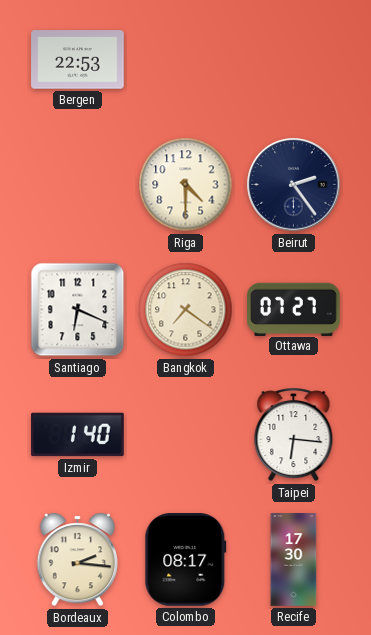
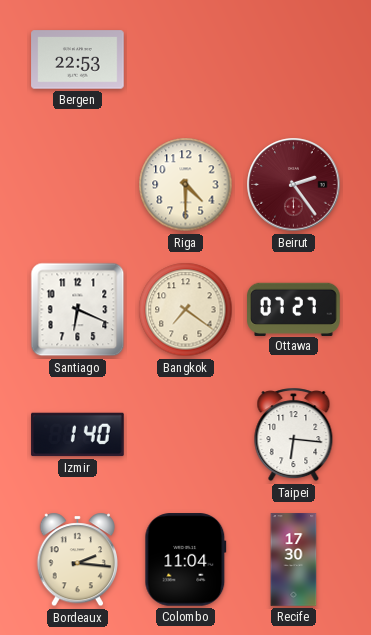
Beirut dial: navy -> burgundy
Colombo: 08:17 -> 11:04
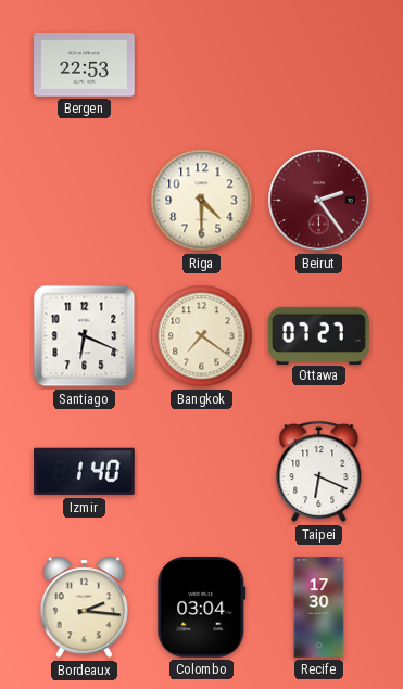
Taipei: 6:16 -> 6:19
Colombo: 11:04 -> 03:04
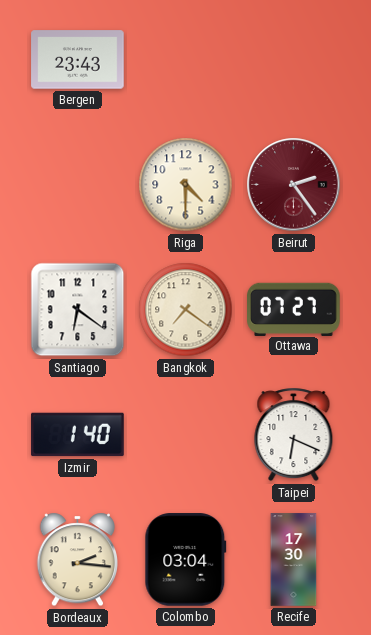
Bergen: 22:53 -> 23:43
Santiago: 6:19 -> 6:21
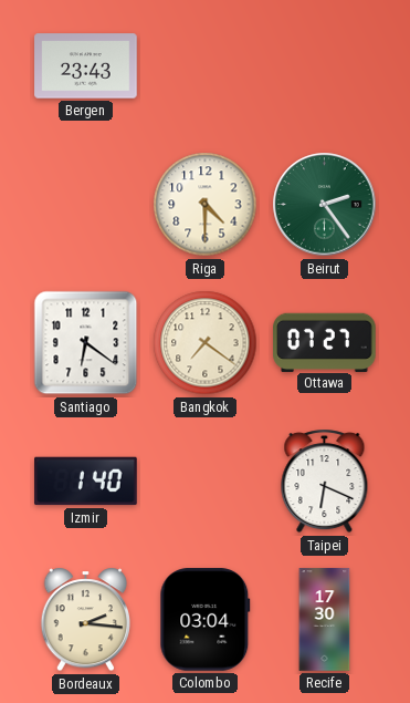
Beirut dial: burgundy -> green
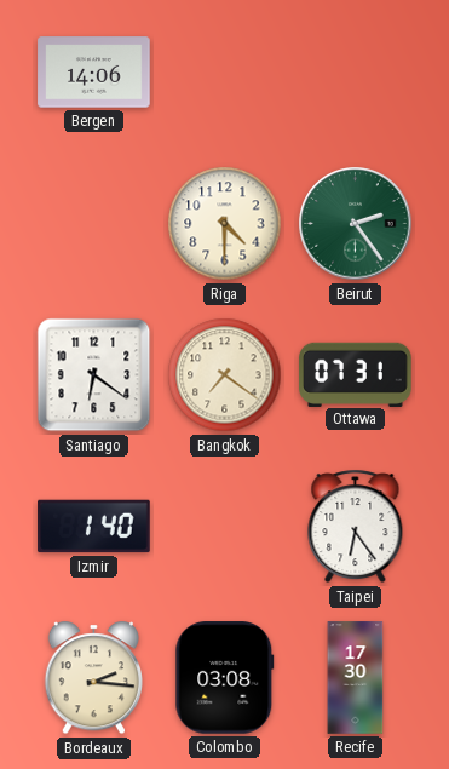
Bergen: 23:43 -> 14:06
Ottawa: 07:27 -> 07:31
Taipei: 6:19 -> 6:24
Colombo: 03:04 -> 03:08
